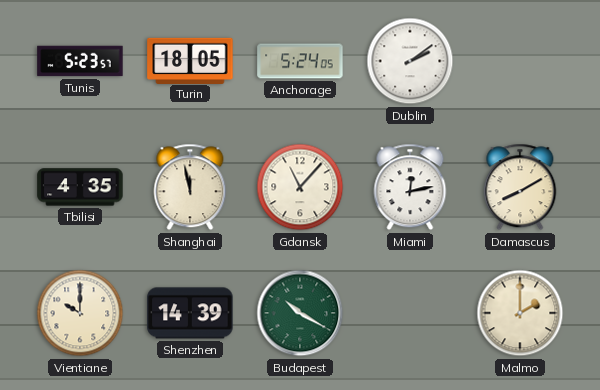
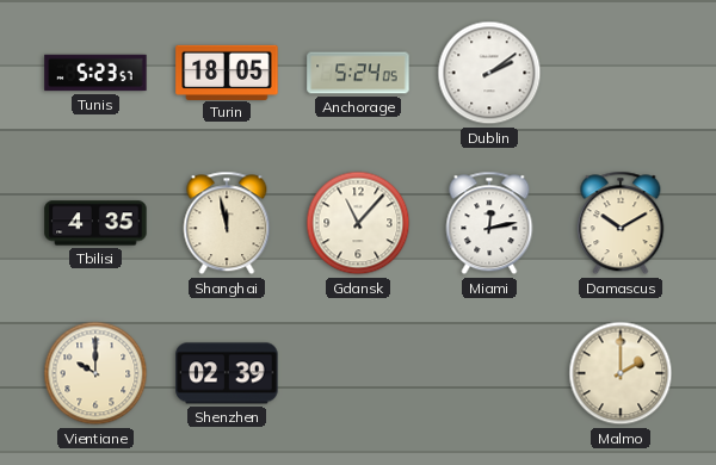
Damascus: 8:10 -> 10:10
Shenzhen: 14:39 -> 02:39
Budapest: 10:20 -> none
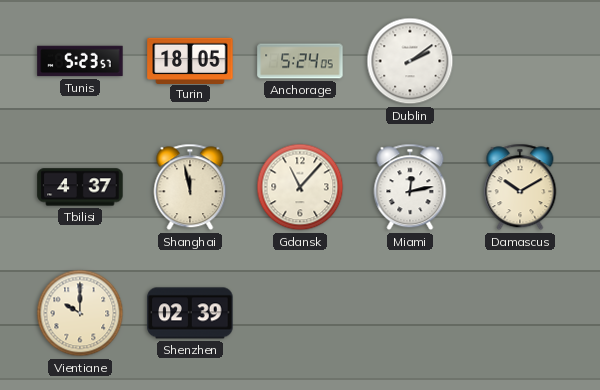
Tbilisi: 4:35 -> 4:37
Malmo: 2:00 -> none
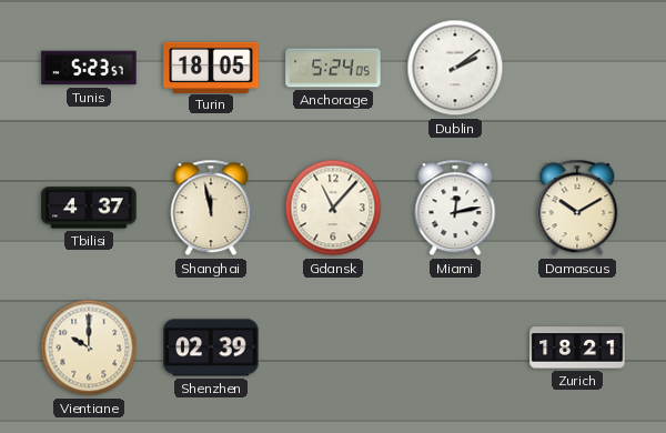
Zurich: none -> 18:21
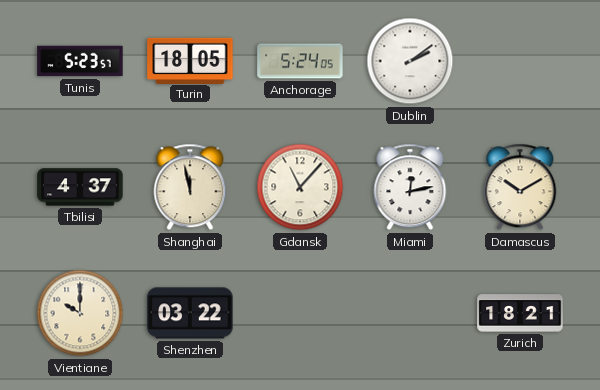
Shenzhen: 02:39 -> 03:22
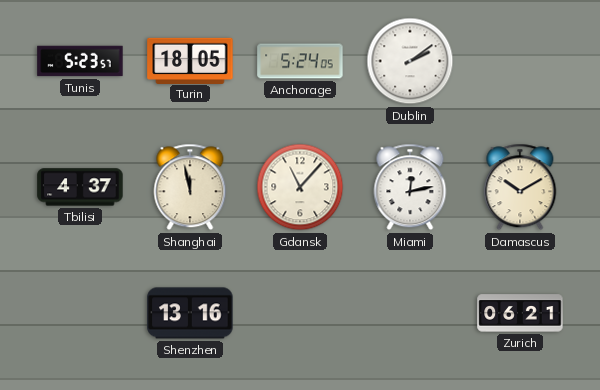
Vientiane: 10:00 -> none
Shenzhen: 03:22 -> 13:16
Zurich: 18:21 -> 06:21
